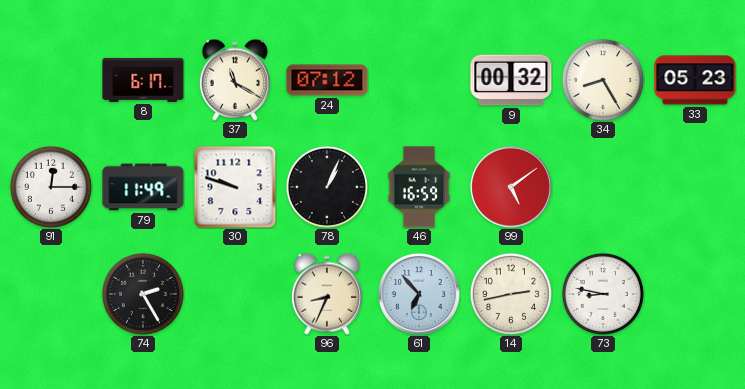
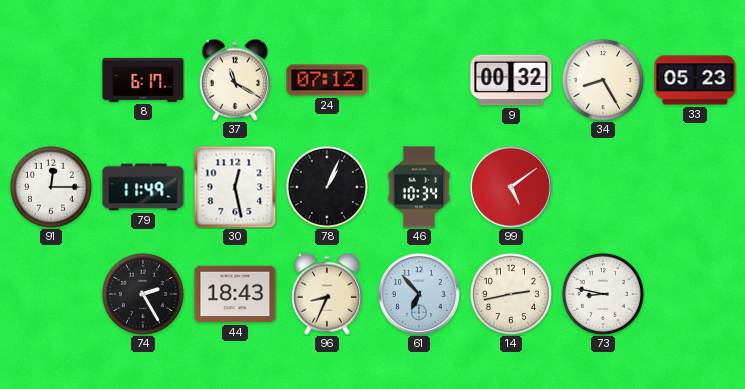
30: 9:48 -> 12:28
46: 16:59 -> 10:34
44: none -> 18:43
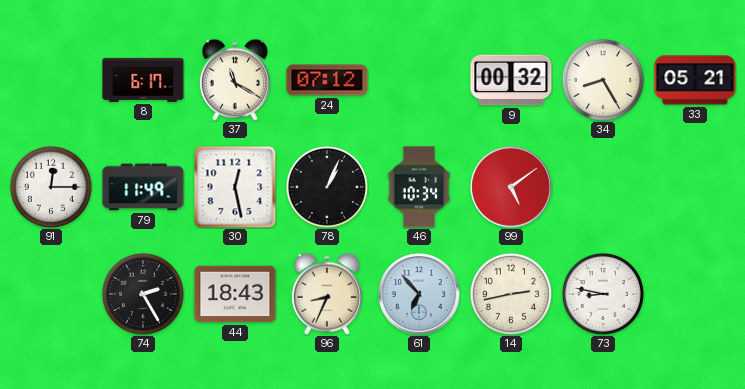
33: 05:23 -> 05:21
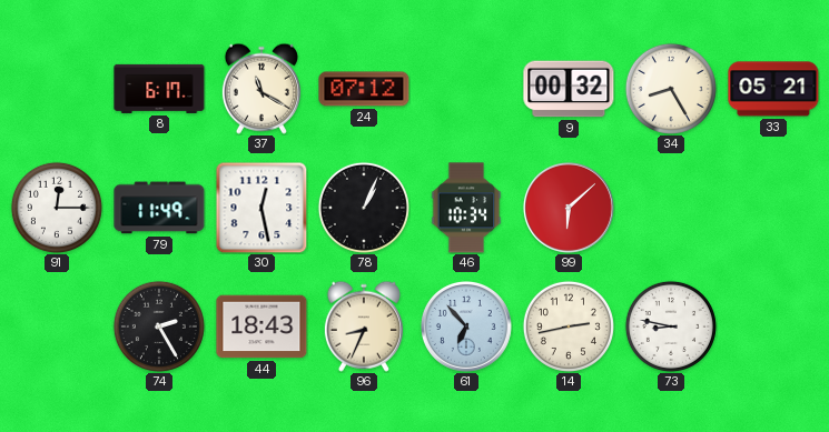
99: 5:09 -> 6:08
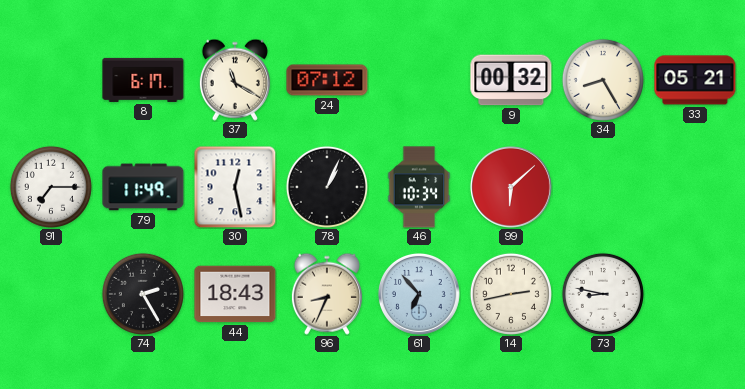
91: 12:15 -> 7:15
